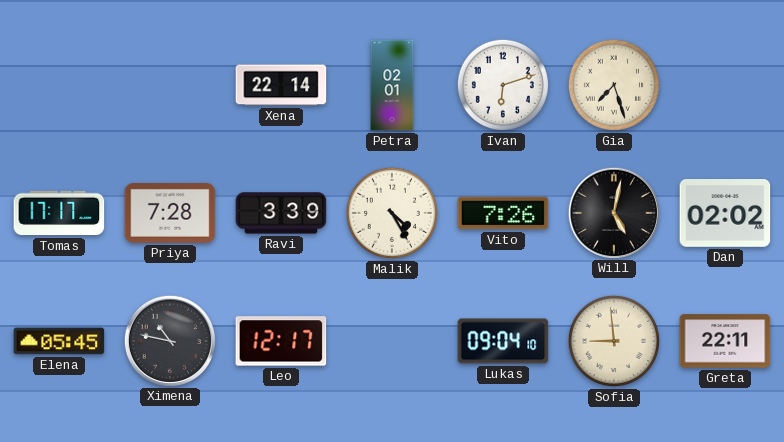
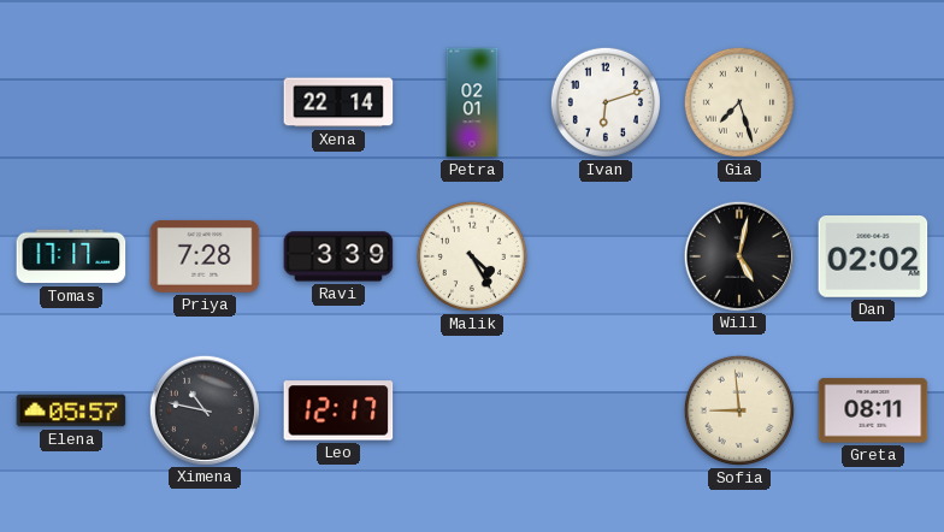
Vito: 7:26 -> none
Elena: 05:45 -> 05:57
Lukas: 09:04 -> none
Greta: 22:11 -> 08:11
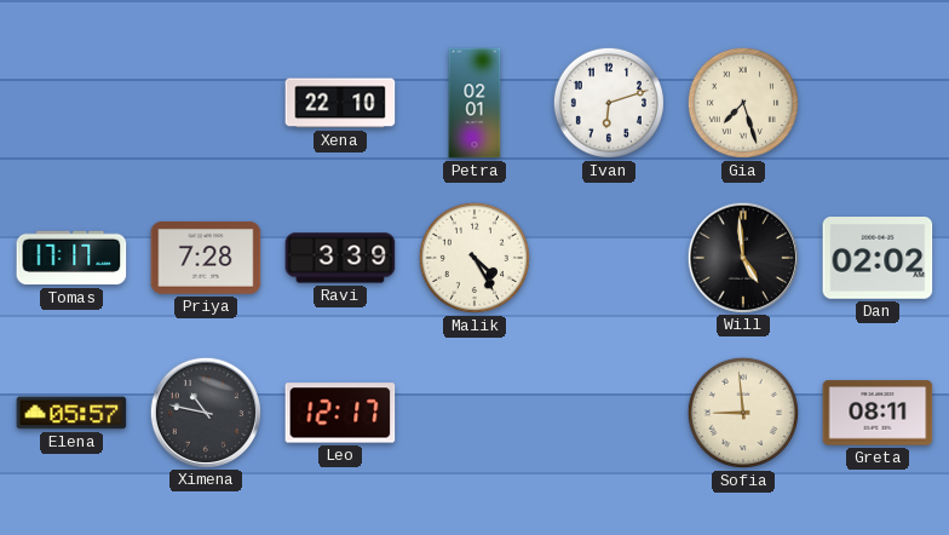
Xena: 22:14 -> 22:10
Will: 5:02 -> 4:59
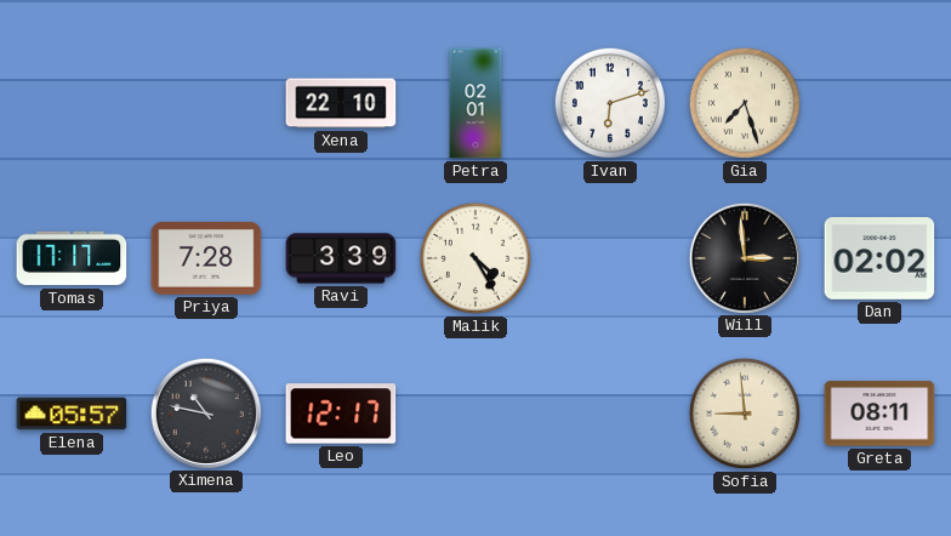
Will: 4:59 -> 2:59
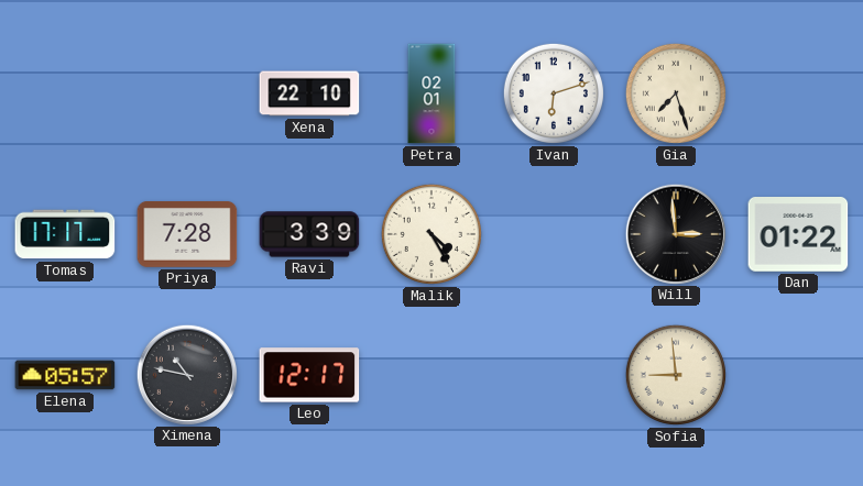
Dan: 02:02 -> 01:22
Greta: 08:11 -> none
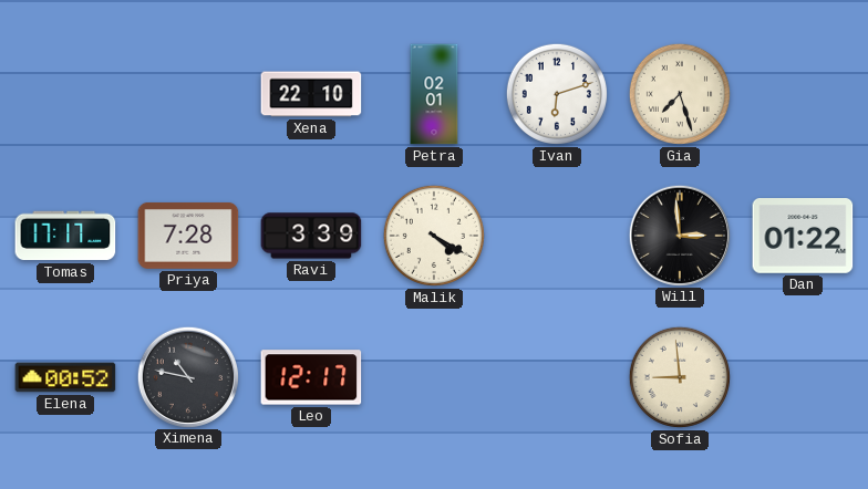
Malik: 4:25 -> 4:20
Elena: 05:57 -> 00:52
